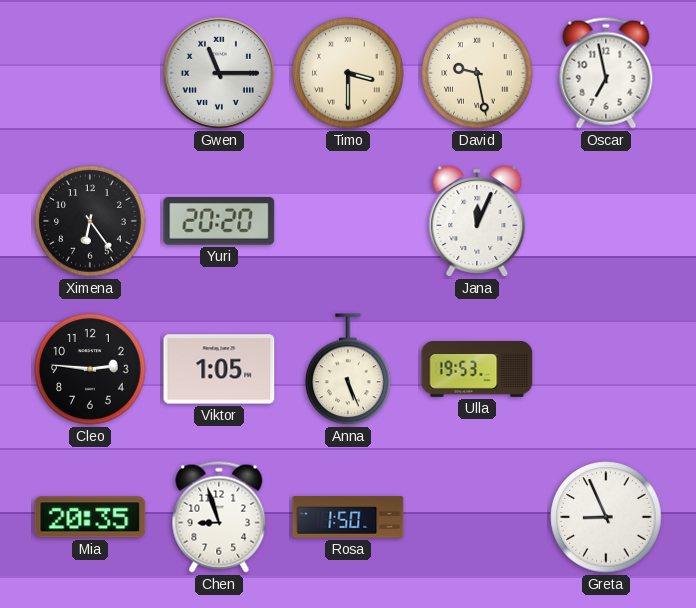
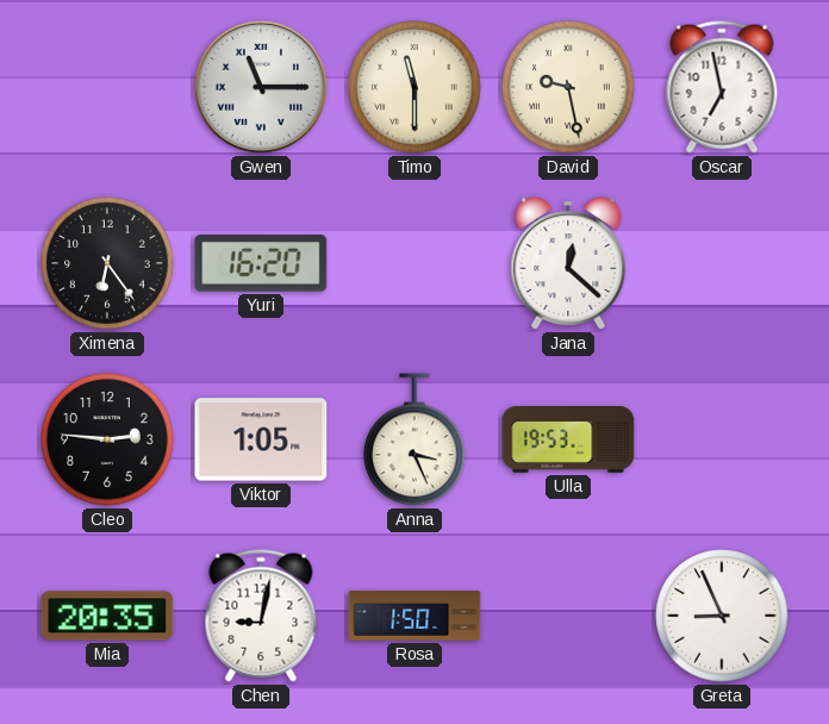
Timo: 3:30 -> 11:30
Yuri: 20:20 -> 16:20
Jana: 12:04 -> 12:22
Anna: 5:26 -> 3:26
Chen: 8:57 -> 9:02
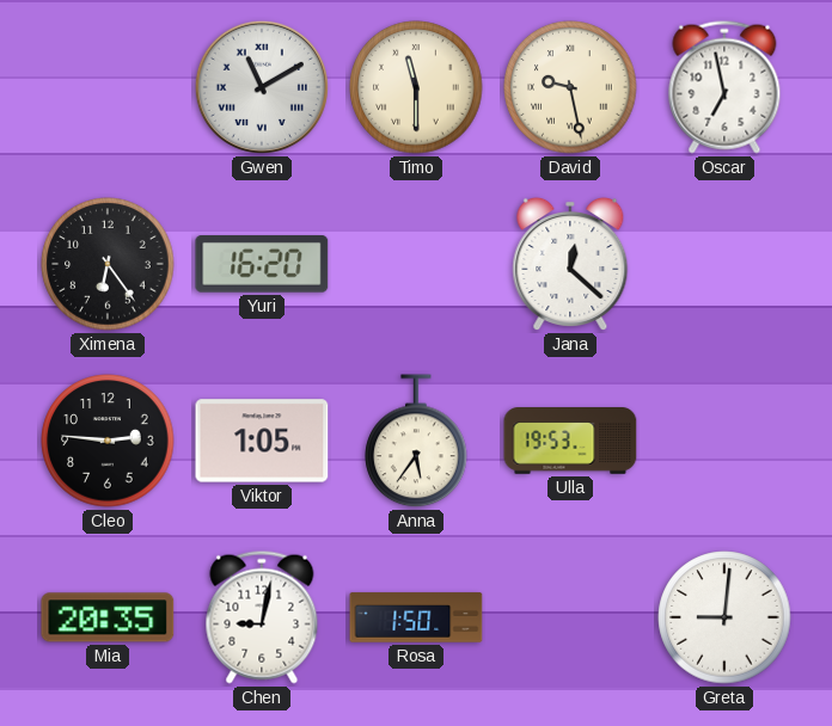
Gwen: 11:15 -> 11:10
Anna: 3:26 -> 5:36
Greta: 8:56 -> 9:01
